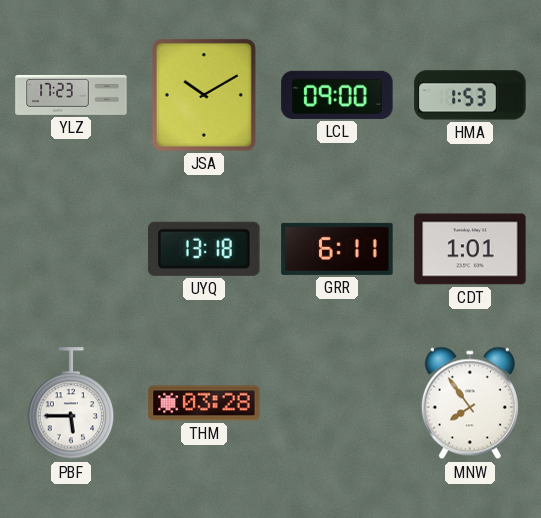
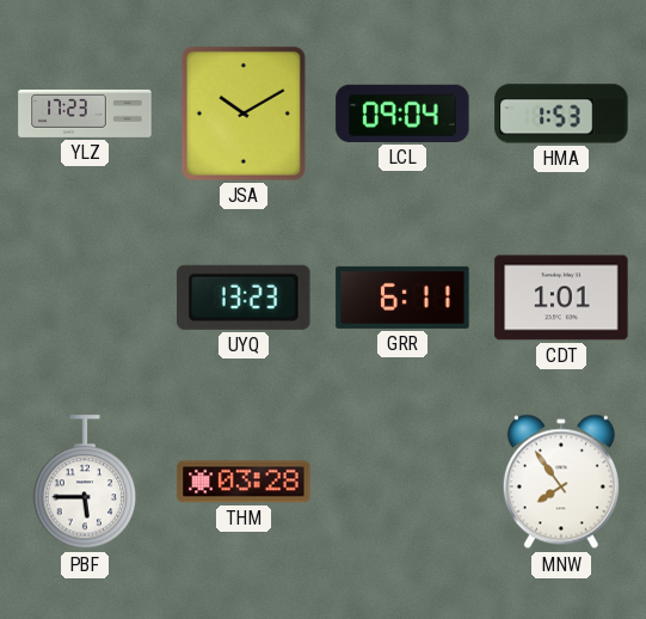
LCL: 09:00 -> 09:04
UYQ: 13:18 -> 13:23
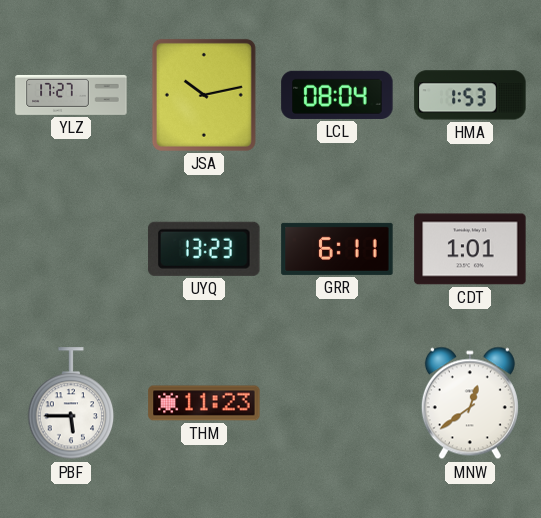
YLZ: 17:23 -> 17:27
JSA: 10:10 -> 10:13
LCL: 09:04 -> 08:04
THM: 03:28 -> 11:23
MNW: 7:54 -> 12:39
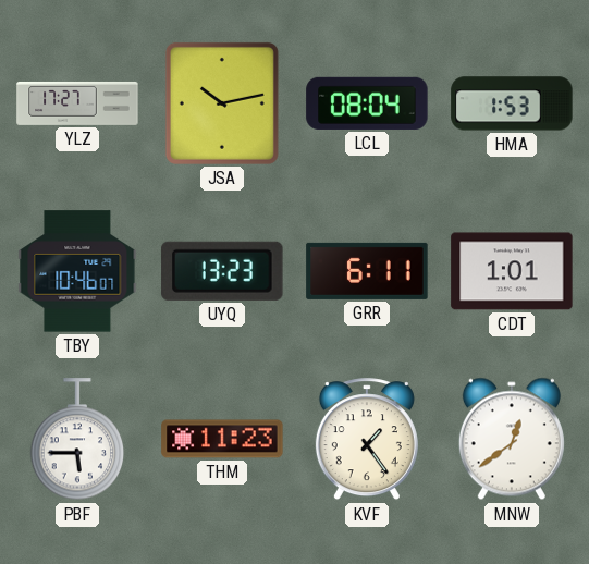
TBY: none -> 10:46
KVF: none -> 1:24
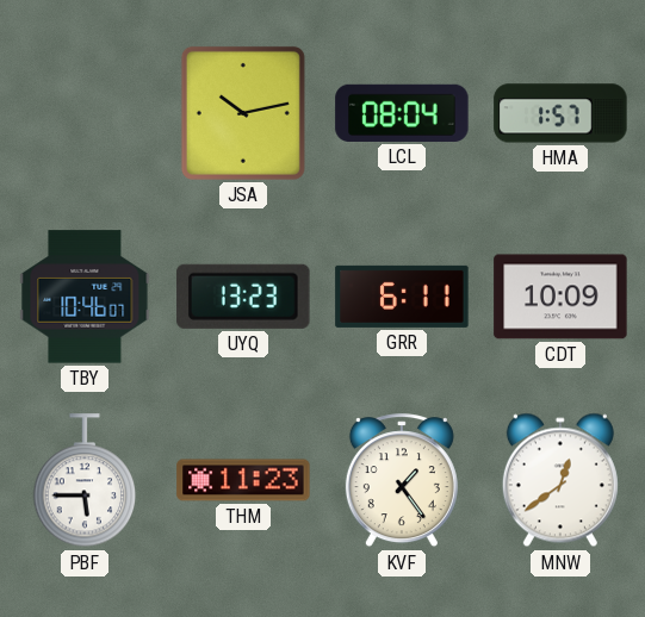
YLZ: 17:27 -> none
HMA: 1:53 -> 1:57
CDT: 1:01 -> 10:09
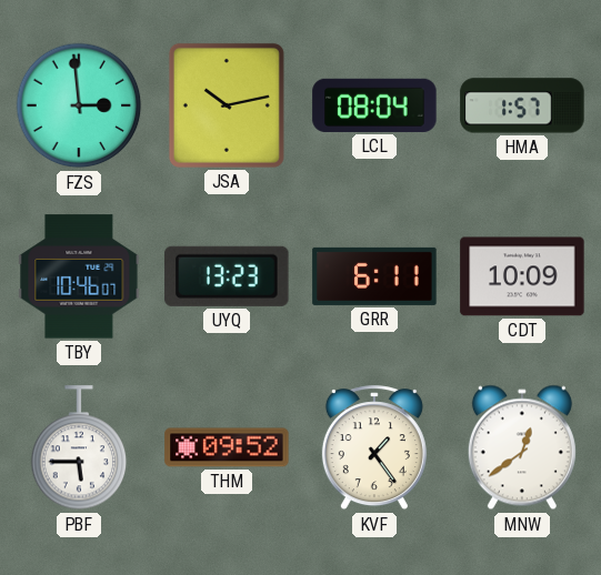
FZS: none -> 2:59
THM: 11:23 -> 09:52
